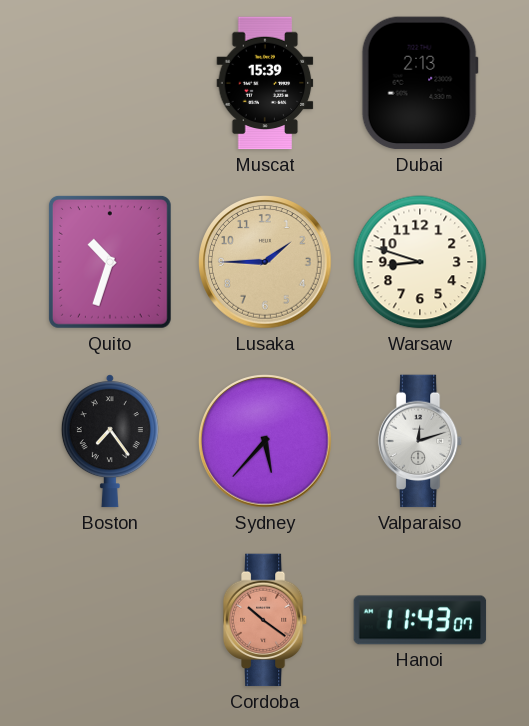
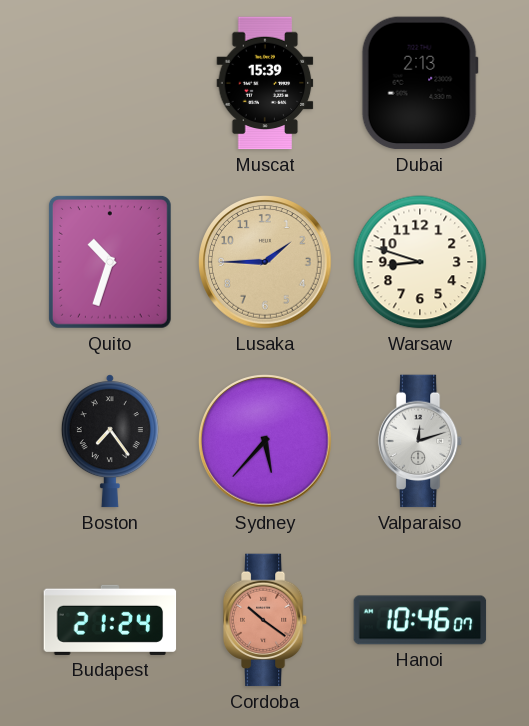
Budapest: none -> 21:24
Hanoi: 11:43 -> 10:46
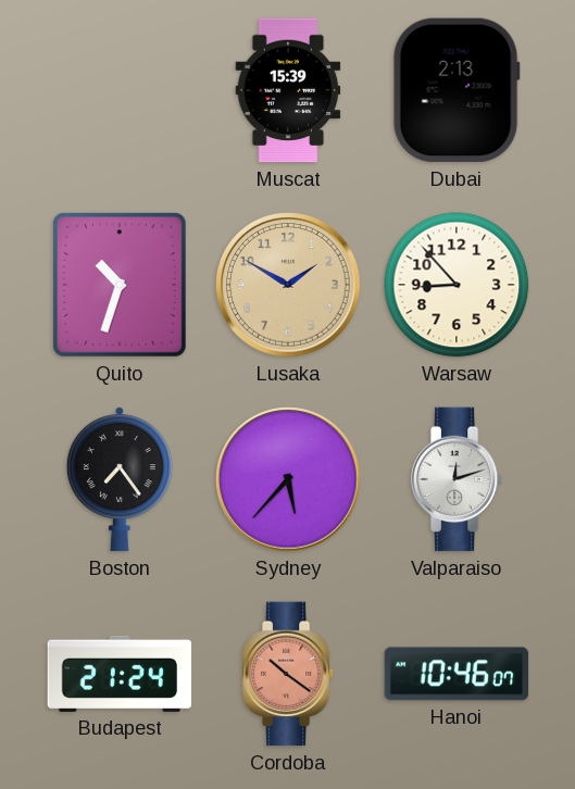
Lusaka: 1:45 -> 1:50
Warsaw: 8:48 -> 8:53
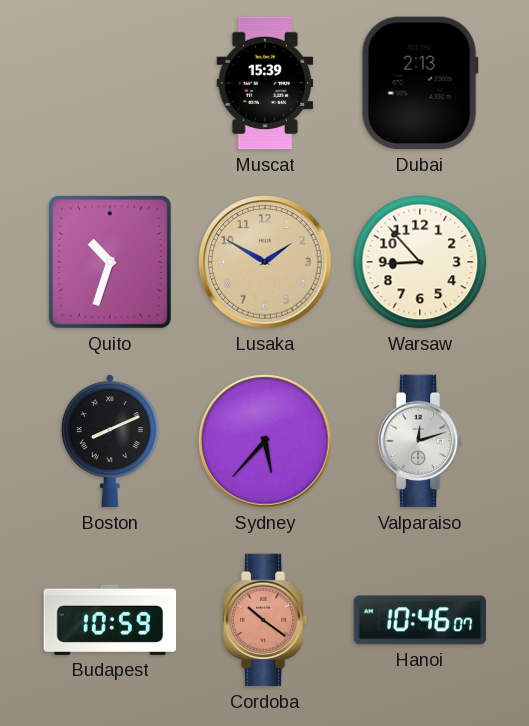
Boston: 7:24 -> 8:11
Budapest: 21:24 -> 10:59
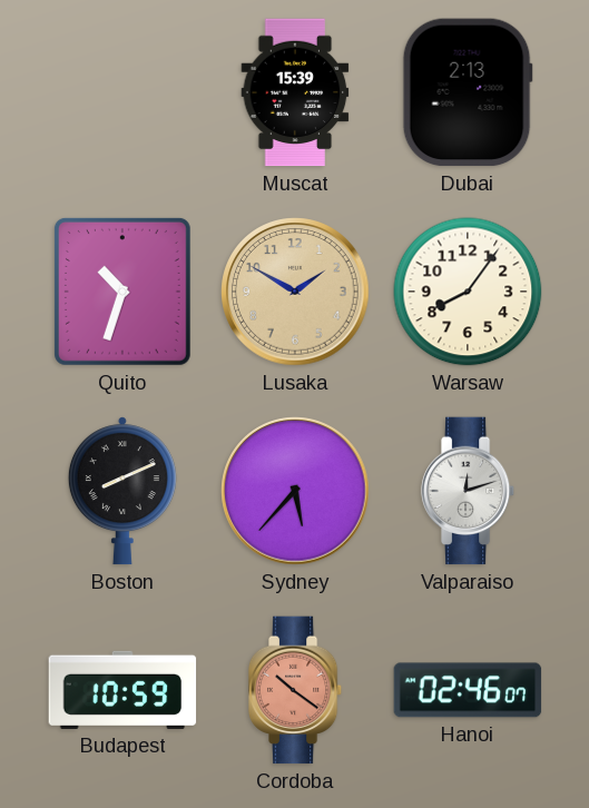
Warsaw: 8:53 -> 8:06
Hanoi: 10:46 -> 02:46
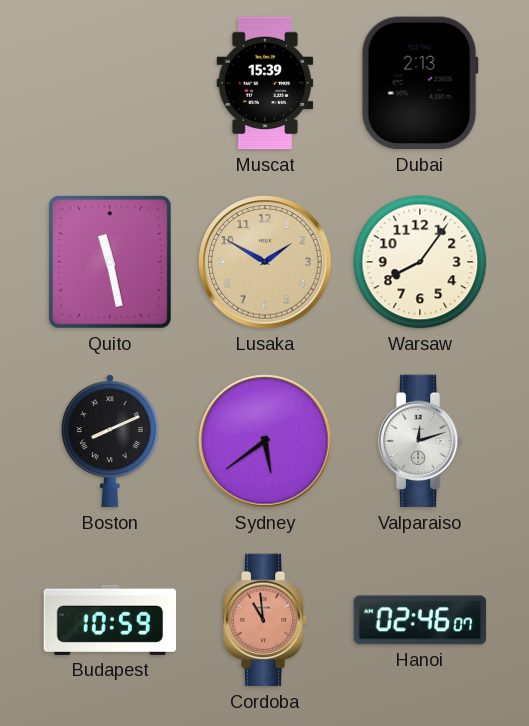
Quito: 10:33 -> 11:28
Sydney: 5:37 -> 5:39
Cordoba: 10:21 -> 10:59
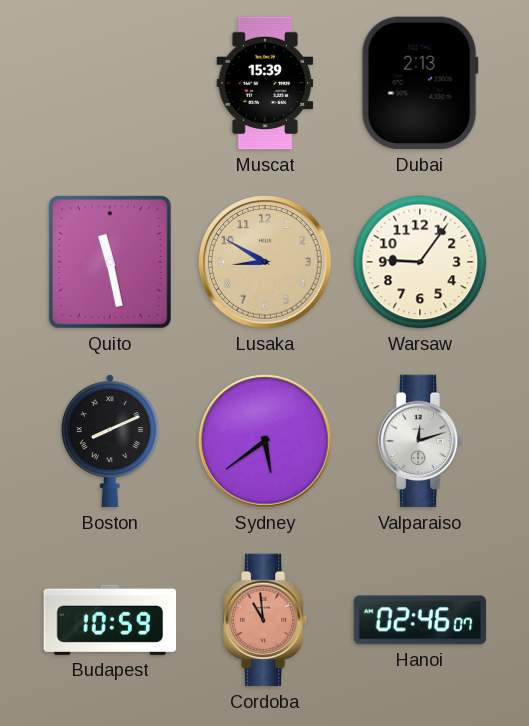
Lusaka: 1:50 -> 8:50
Warsaw: 8:06 -> 9:06
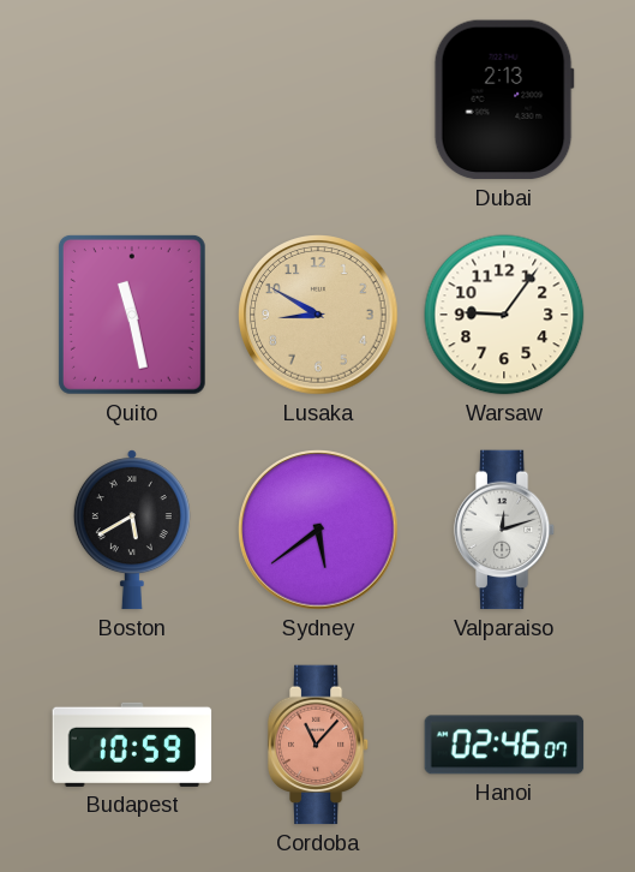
Muscat: 15:39 -> none
Boston: 8:11 -> 5:40
Cordoba: 10:59 -> 11:07
